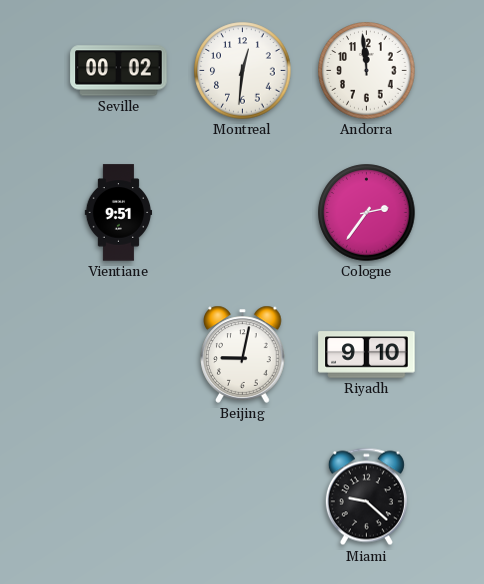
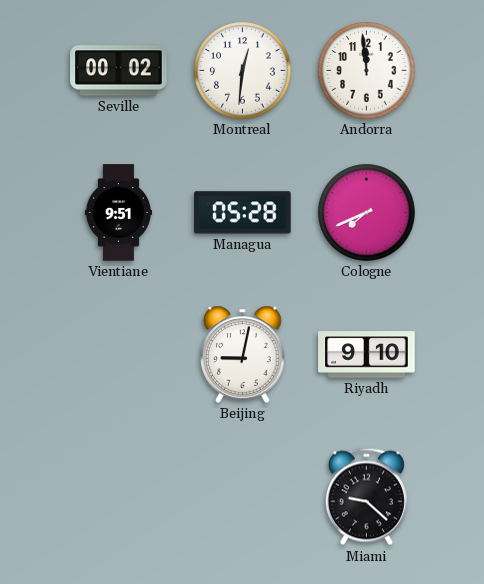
Managua: none -> 05:28
Cologne: 2:36 -> 7:41
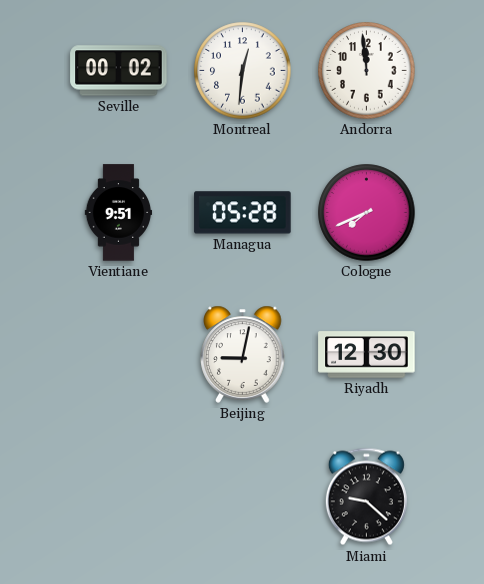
Riyadh: 9:10 -> 12:30
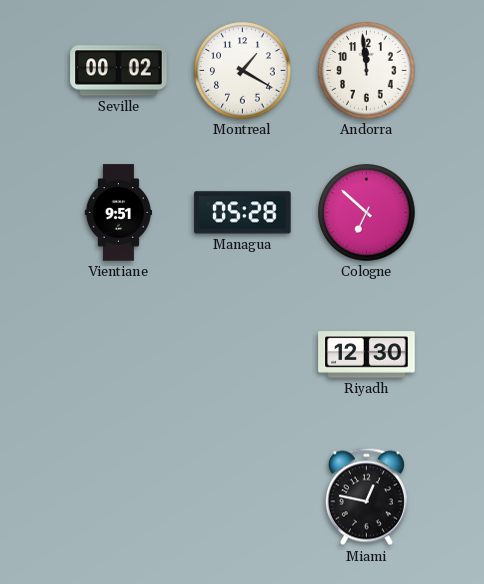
Montreal: 12:31 -> 1:20
Cologne: 7:41 -> 6:52
Beijing: 9:02 -> none
Miami: 9:22 -> 12:47
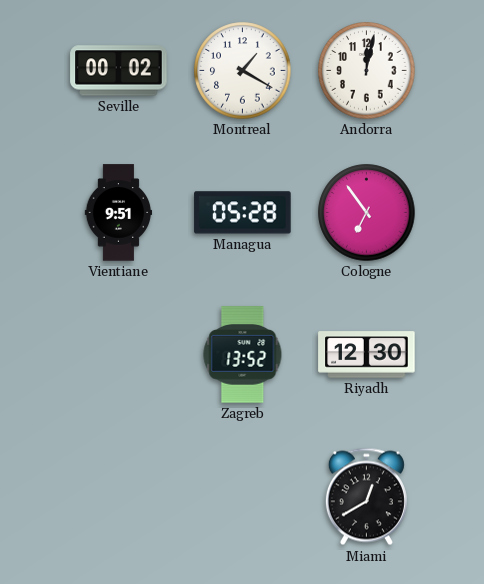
Andorra: 11:59 -> 12:02
Cologne: 6:52 -> 6:54
Zagreb: none -> 13:52
Miami: 12:47 -> 12:40
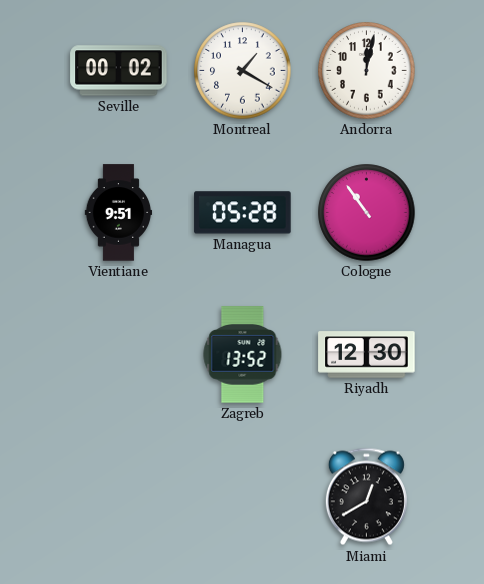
Cologne: 6:54 -> 10:54
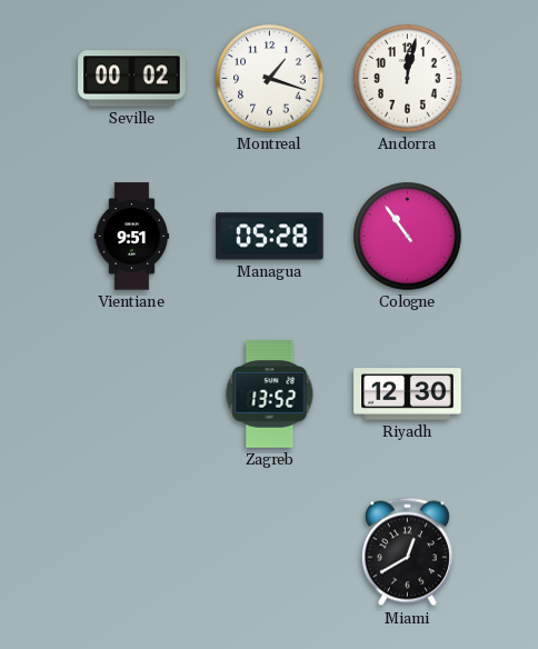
Montreal: 1:20 -> 1:18
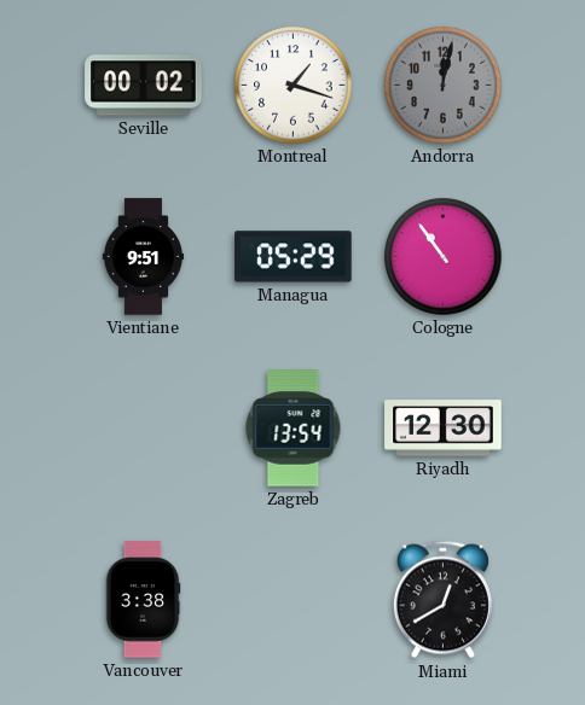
Andorra dial: white -> grey
Managua: 05:28 -> 05:29
Zagreb: 13:52 -> 13:54
Vancouver: none -> 3:38
